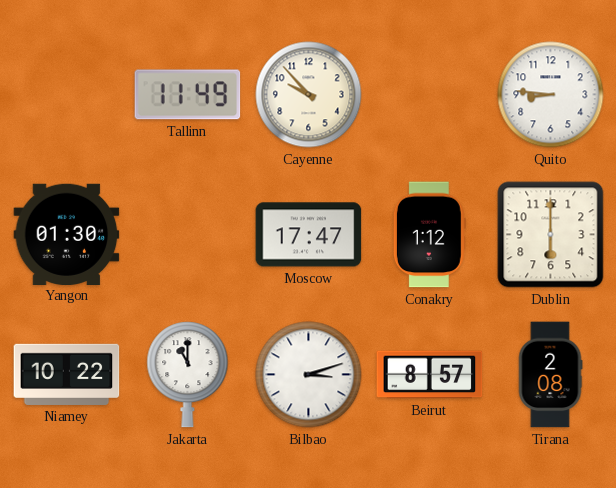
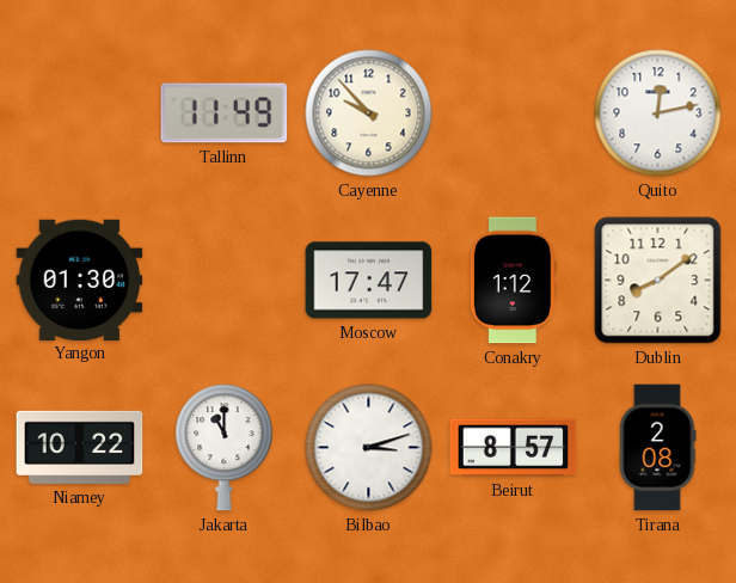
Quito: 8:46 -> 12:13
Dublin: 6:00 -> 8:09
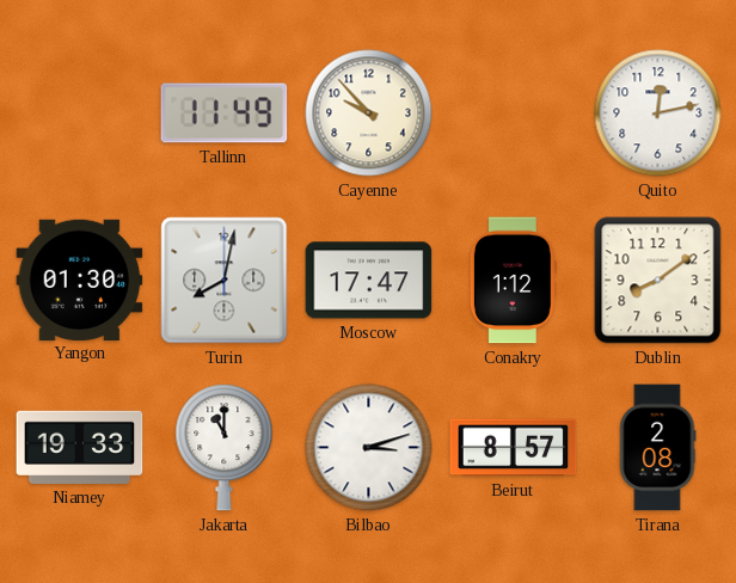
Turin: none -> 8:02
Niamey: 10:22 -> 19:33
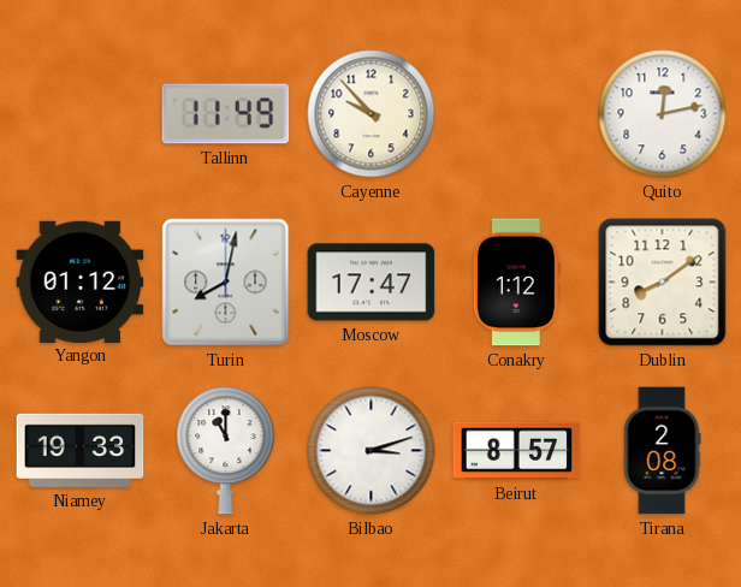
Yangon: 01:30 -> 01:12
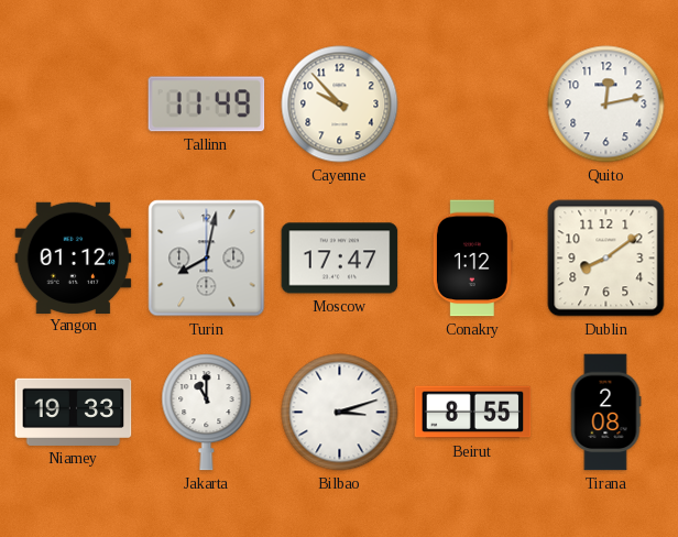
Beirut: 8:57 -> 8:55
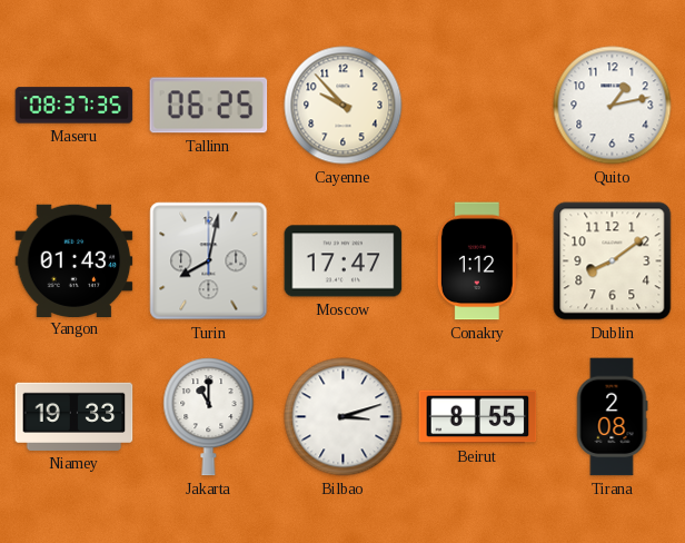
Maseru: none -> 08:37
Tallinn: 11:49 -> 06:25
Quito: 12:13 -> 1:13
Yangon: 01:12 -> 01:43
